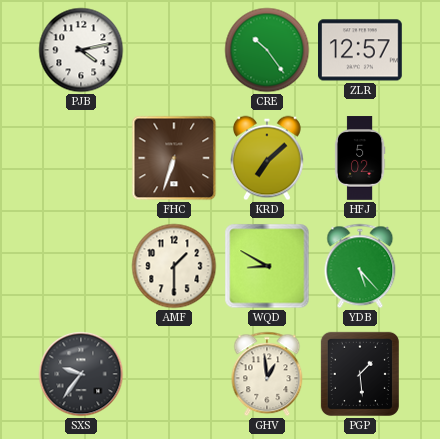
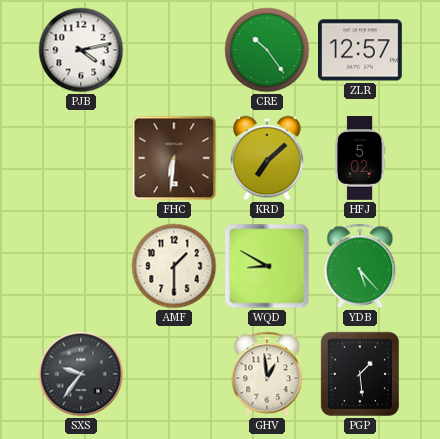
FHC: 6:33 -> 6:31
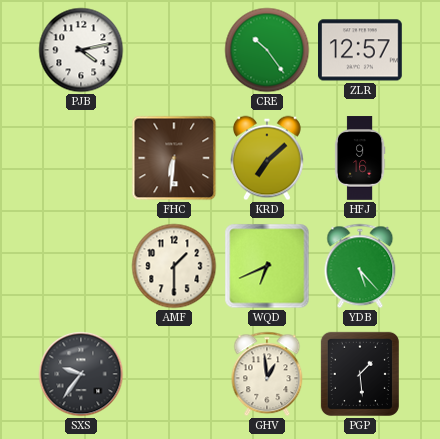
HFJ: 5:02 -> 9:16
WQD: 8:50 -> 6:41
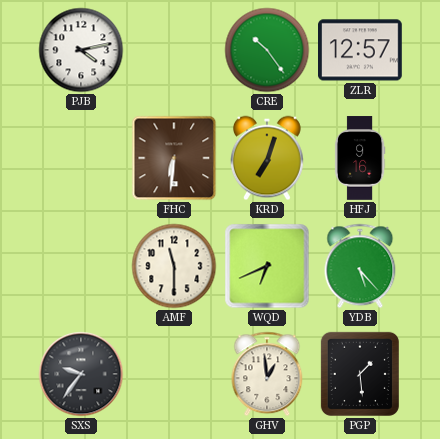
KRD: 7:08 -> 7:03
AMF: 1:30 -> 11:30
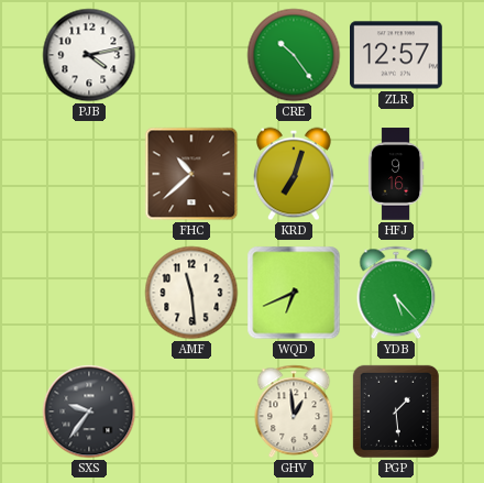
FHC: 6:31 -> 10:38
AMF: 11:30 -> 11:29
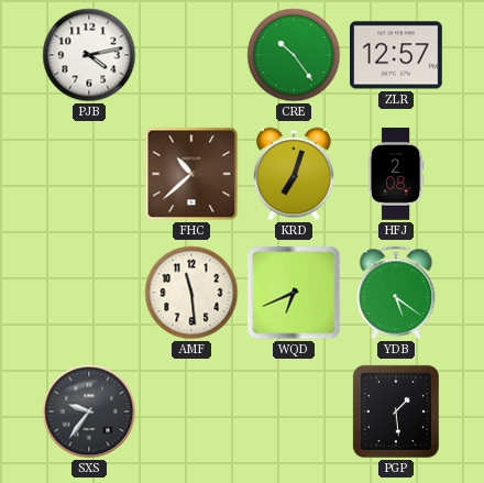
HFJ: 9:16 -> 2:08
YDB: 5:23 -> 5:21
GHV: 12:59 -> none
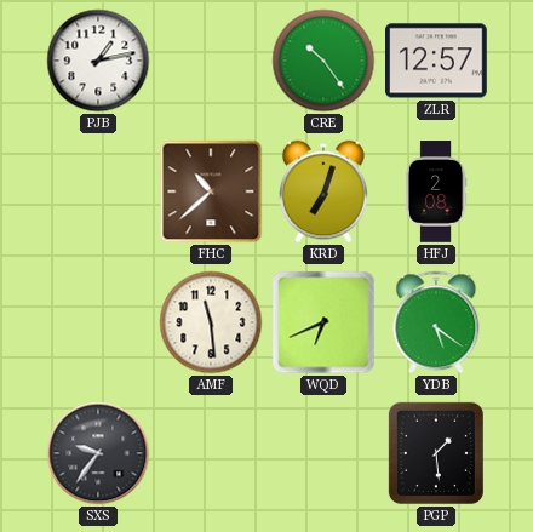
PJB: 4:13 -> 1:13
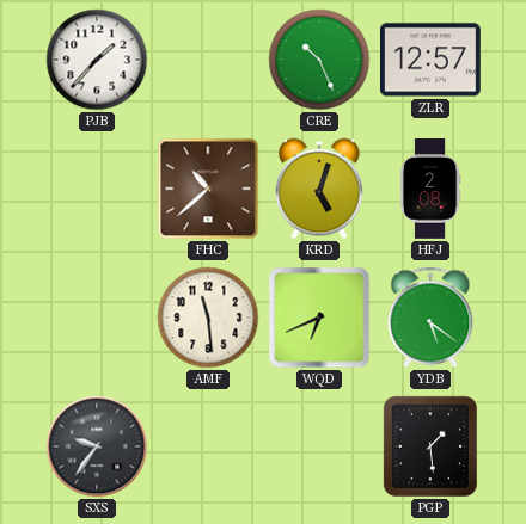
PJB: 1:13 -> 1:37
CRE: 10:24 -> 10:26
KRD: 7:03 -> 5:03
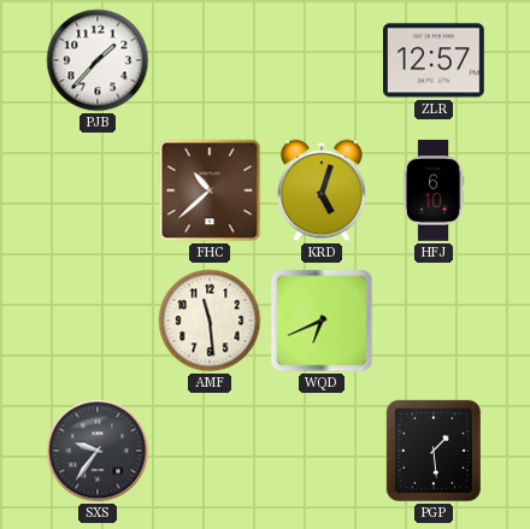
CRE: 10:26 -> none
HFJ: 2:08 -> 6:10
YDB: 5:21 -> none
